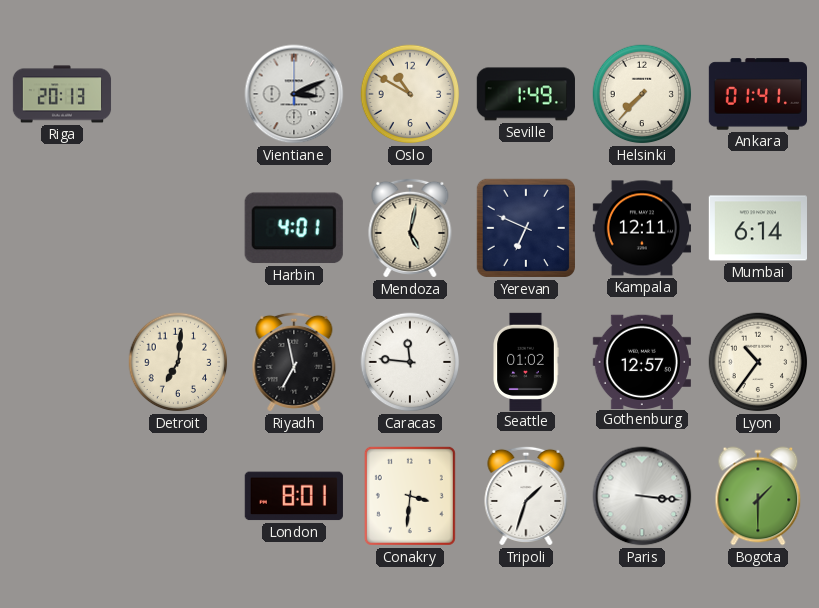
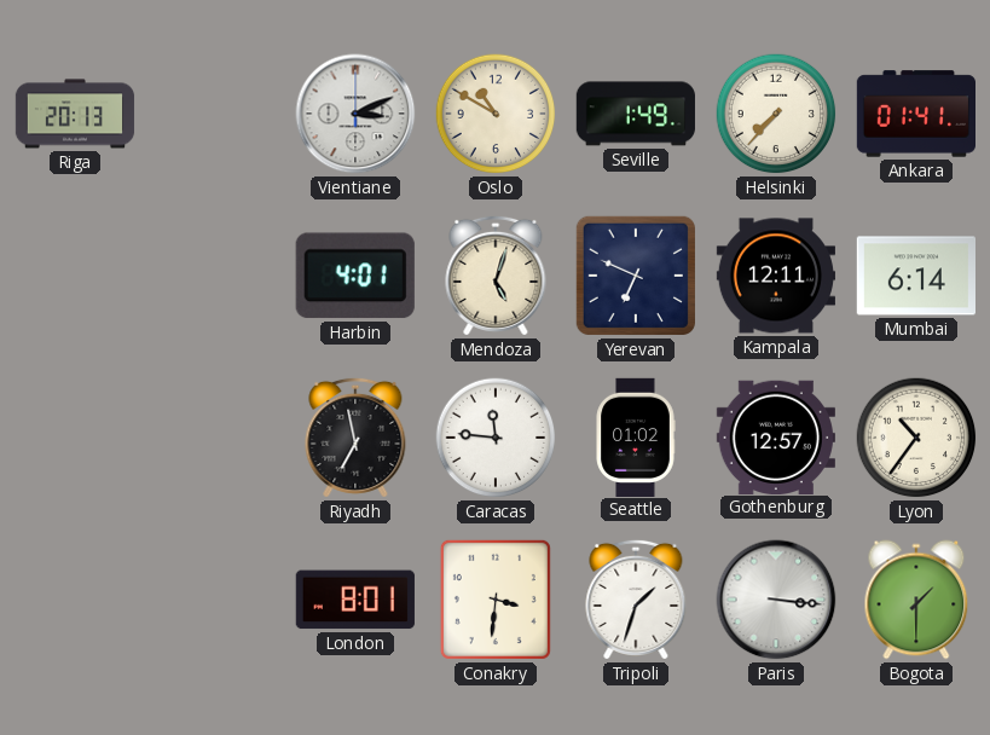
Mendoza: 5:02 -> 5:03
Detroit: 7:01 -> none
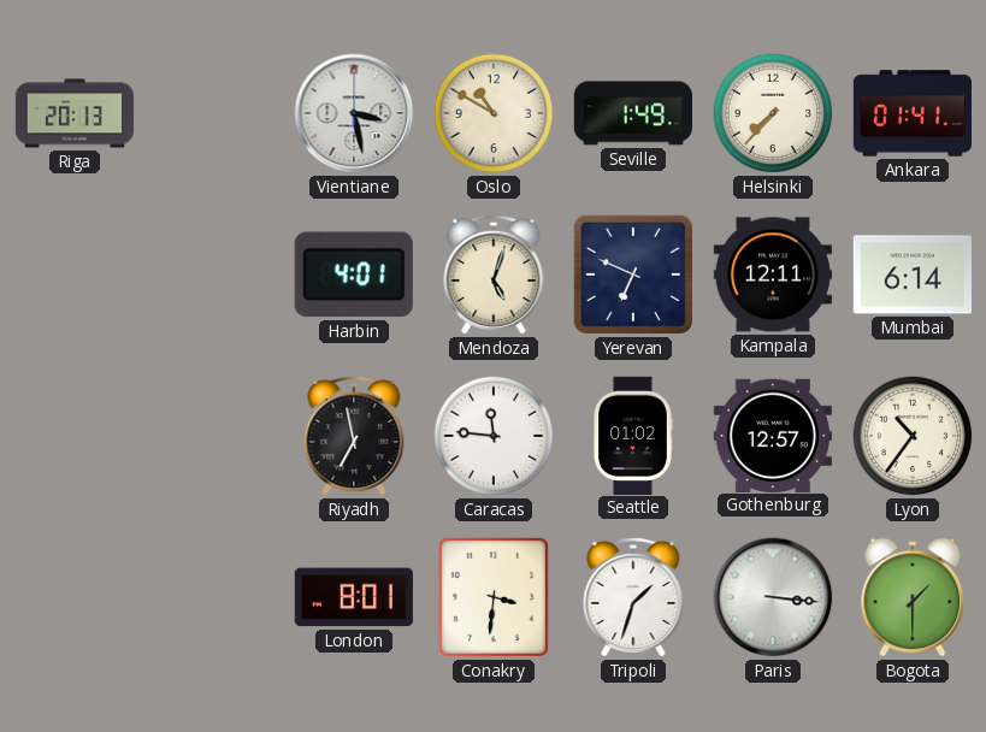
Vientiane: 3:11 -> 3:28
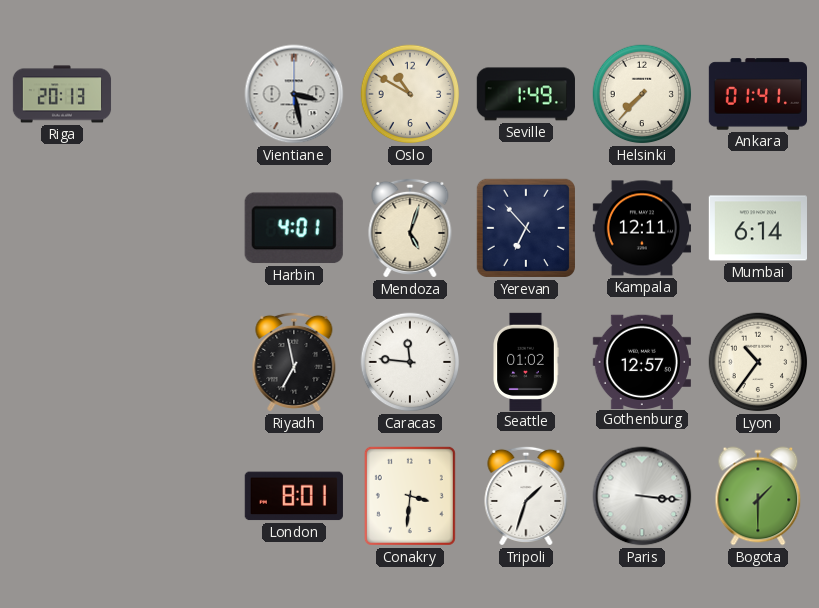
Yerevan: 6:49 -> 6:53
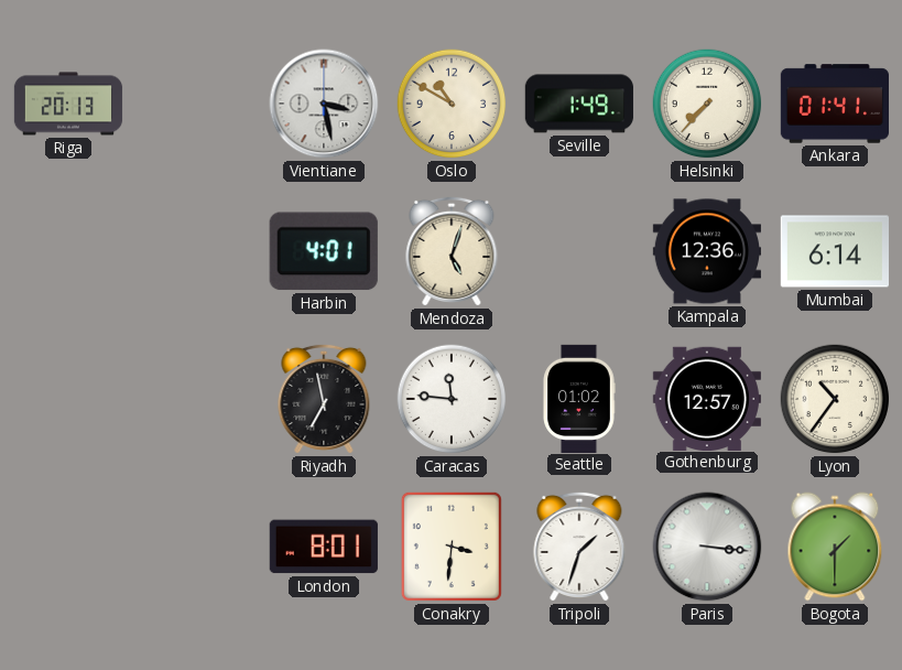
Yerevan: 6:53 -> none
Kampala: 12:11 -> 12:36
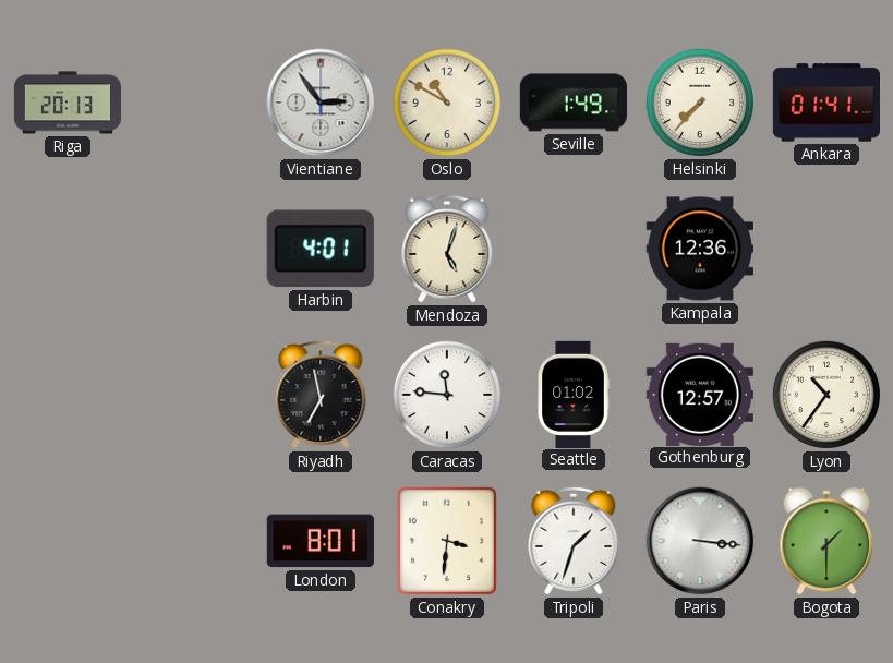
Vientiane: 3:28 -> 2:54
Mumbai: 6:14 -> none
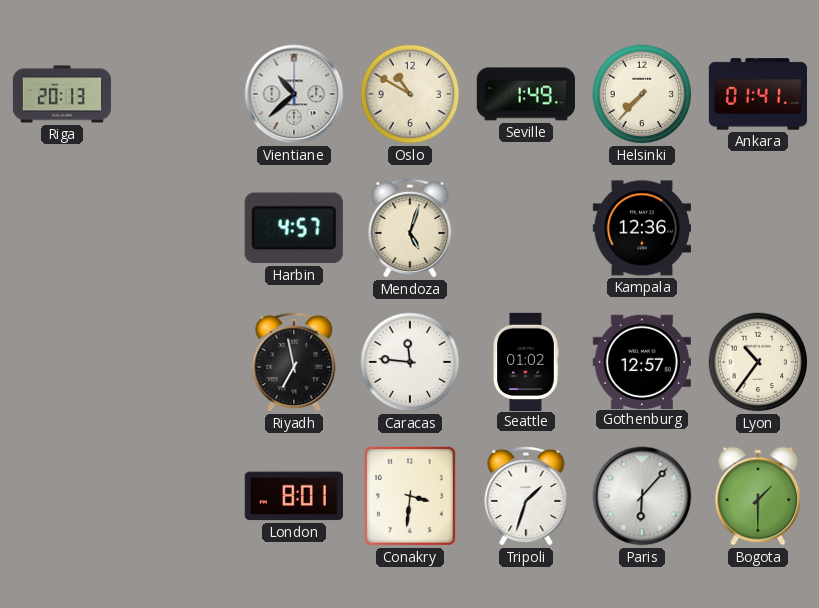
Vientiane: 2:54 -> 10:38
Harbin: 4:01 -> 4:57
Paris: 3:16 -> 6:07
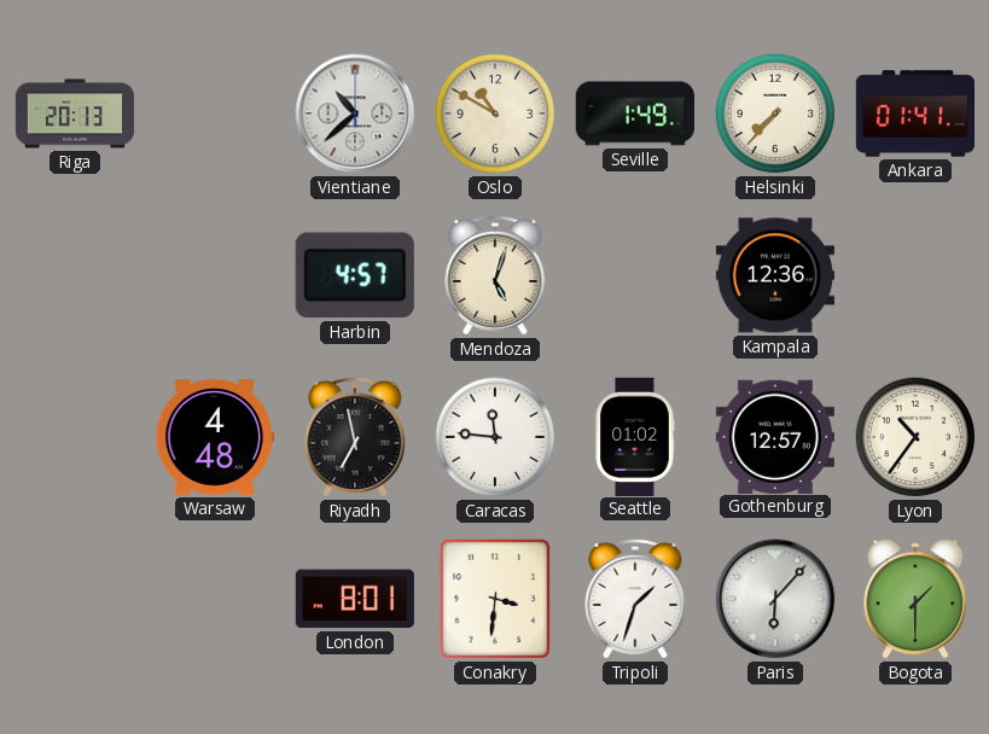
Warsaw: none -> 4:48
